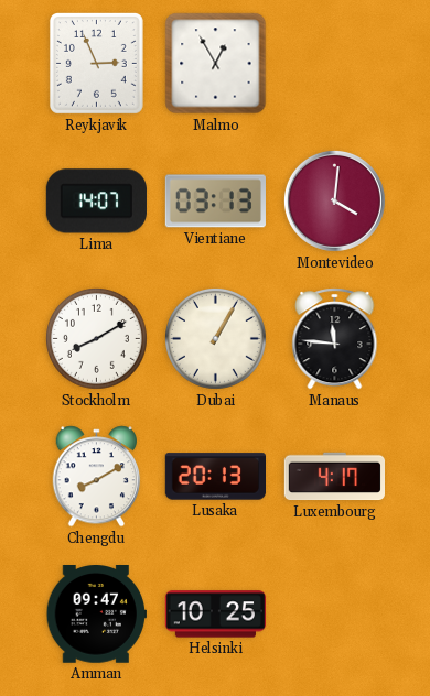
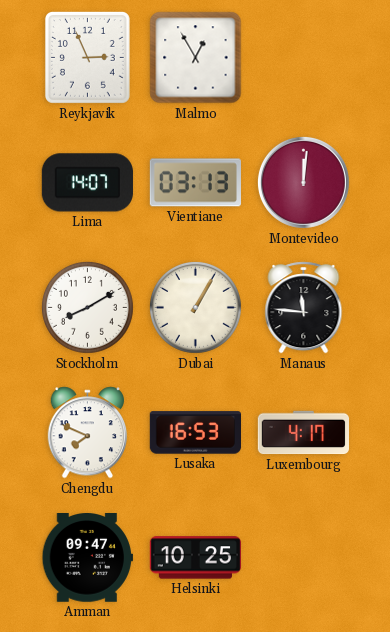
Montevideo: 4:01 -> 12:01
Chengdu: 8:10 -> 7:49
Lusaka: 20:13 -> 16:53
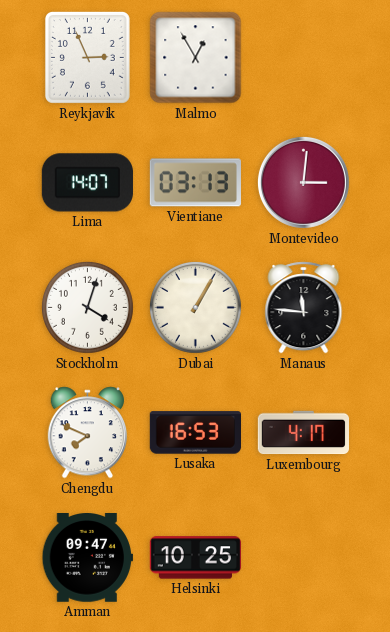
Montevideo: 12:01 -> 3:01
Stockholm: 8:10 -> 4:03
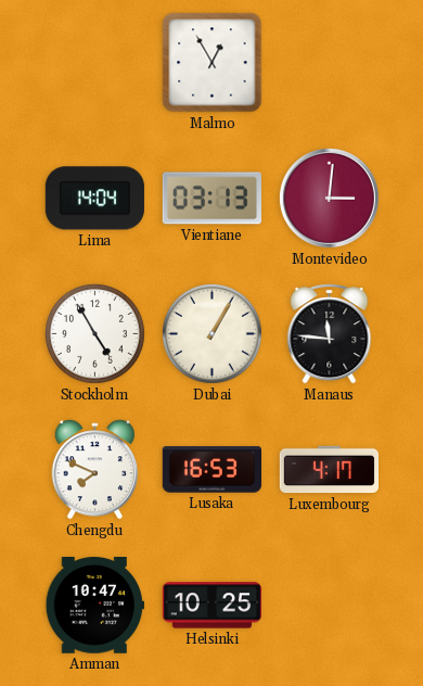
Reykjavik: 2:56 -> none
Lima: 14:07 -> 14:04
Stockholm: 4:03 -> 4:55
Amman: 09:47 -> 10:47
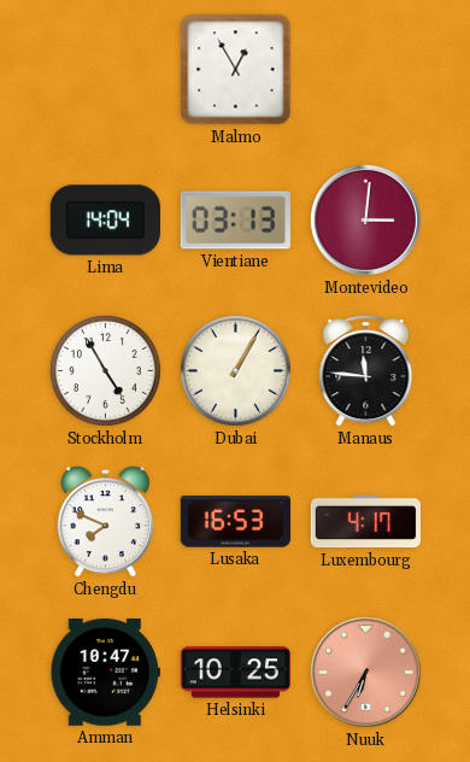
Nuuk: none -> 6:35
